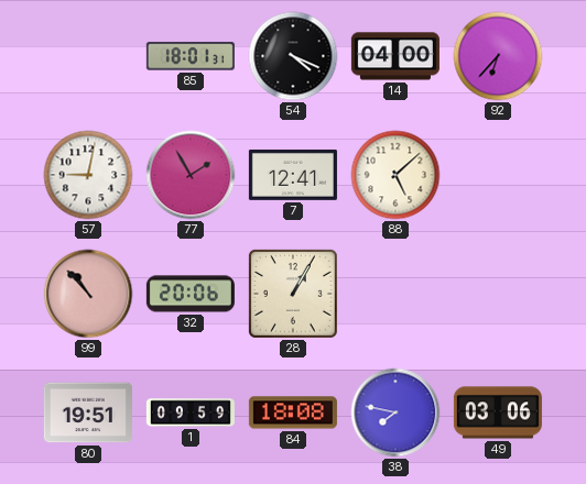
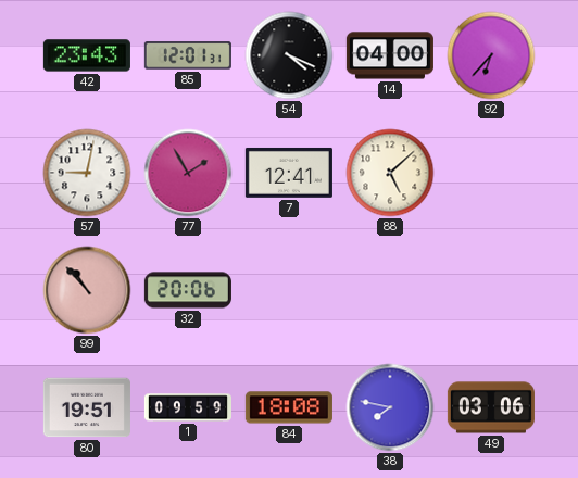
42: none -> 23:43
85: 18:01 -> 12:01
28: 1:05 -> none
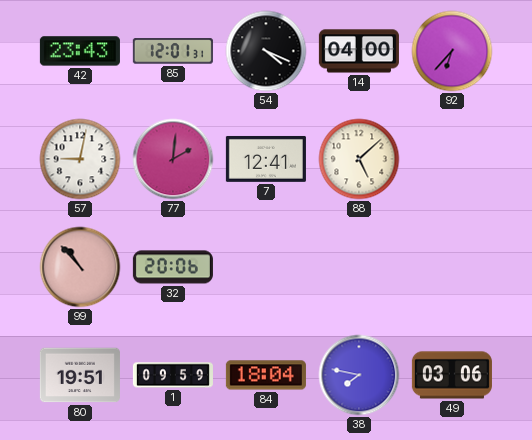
77: 1:55 -> 2:01
84: 18:08 -> 18:04
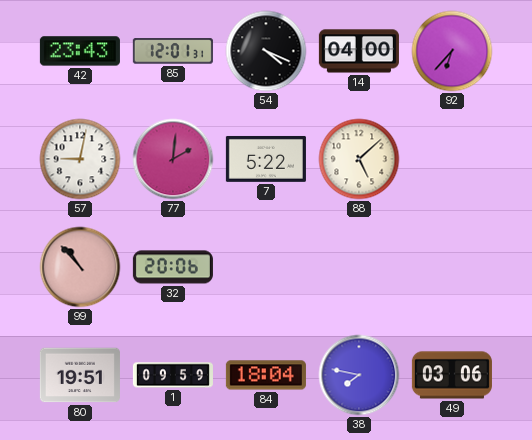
7: 12:41 -> 5:22
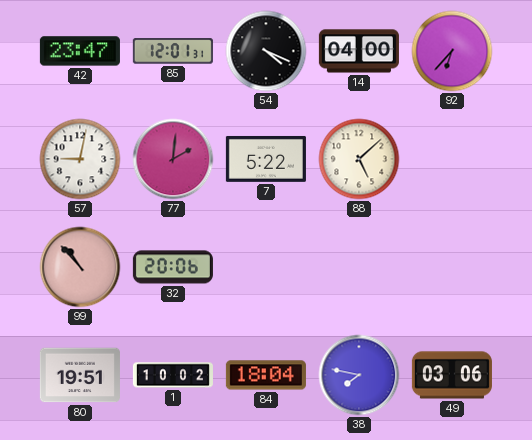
42: 23:43 -> 23:47
1: 09:59 -> 10:02
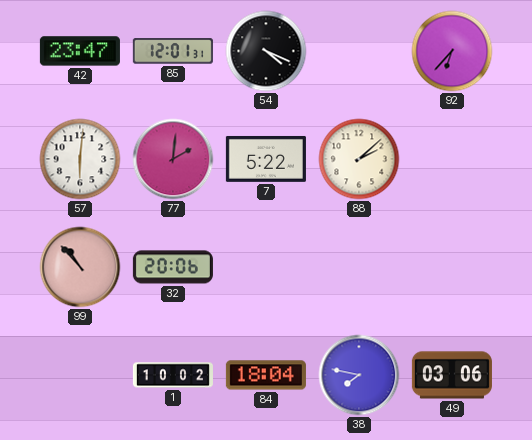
14: 04:00 -> none
57: 9:02 -> 6:01
88: 5:08 -> 2:08
80: 19:51 -> none
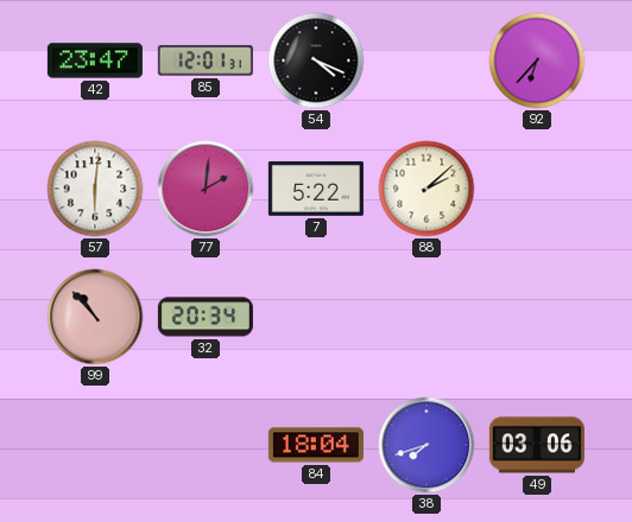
32: 20:06 -> 20:34
1: 10:02 -> none
38: 7:47 -> 7:42
